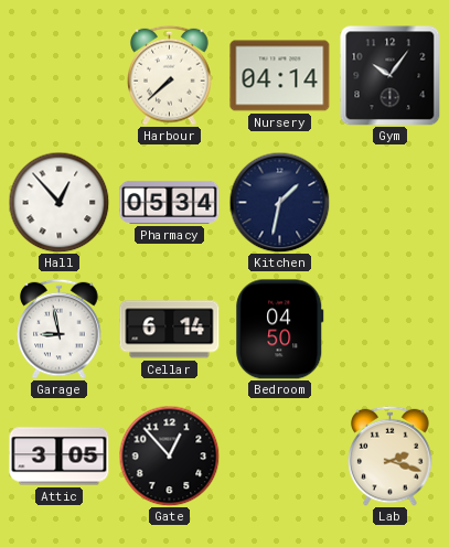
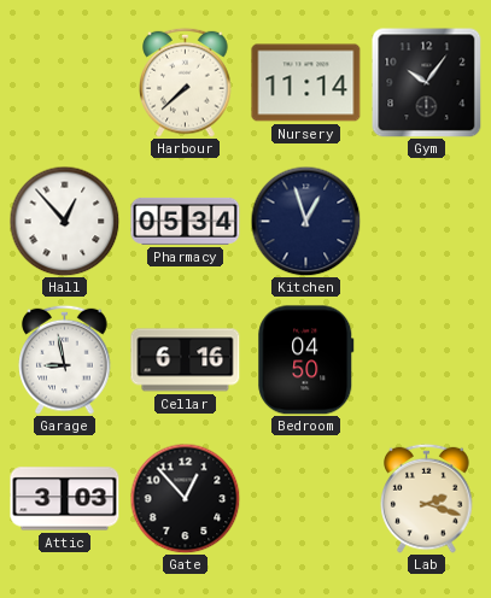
Nursery: 04:14 -> 11:14
Kitchen: 1:32 -> 12:57
Cellar: 6:14 -> 6:16
Attic: 3:05 -> 3:03
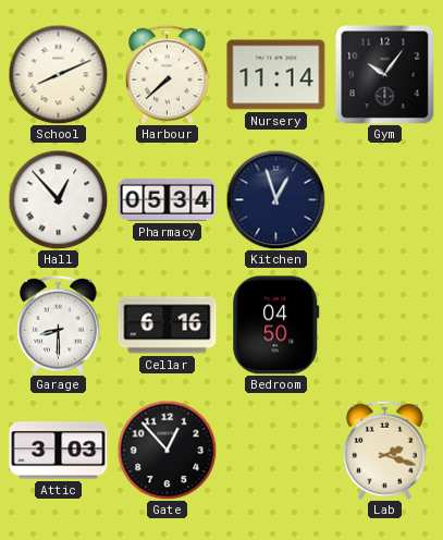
School: none -> 8:11
Garage: 8:58 -> 8:30
